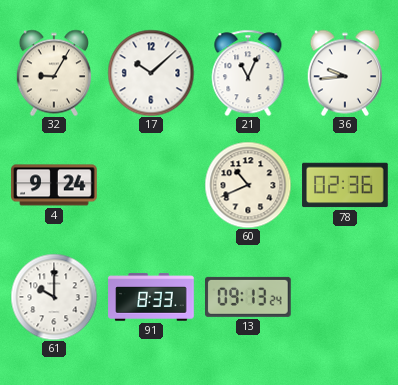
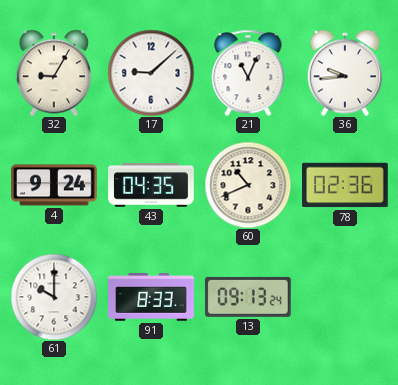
17: 10:08 -> 9:08
43: none -> 04:35
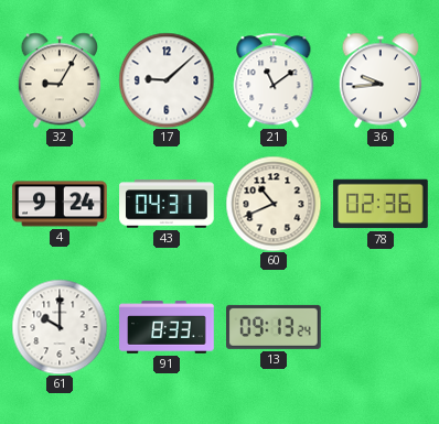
21: 11:04 -> 11:09
43: 04:35 -> 04:31
